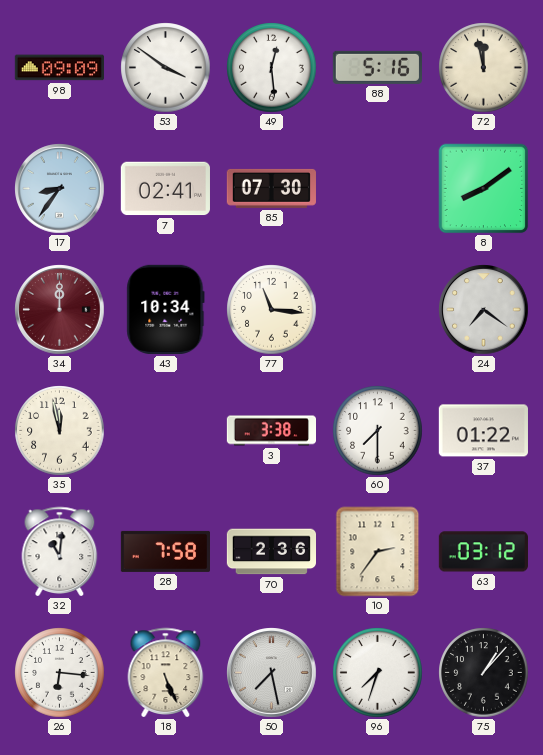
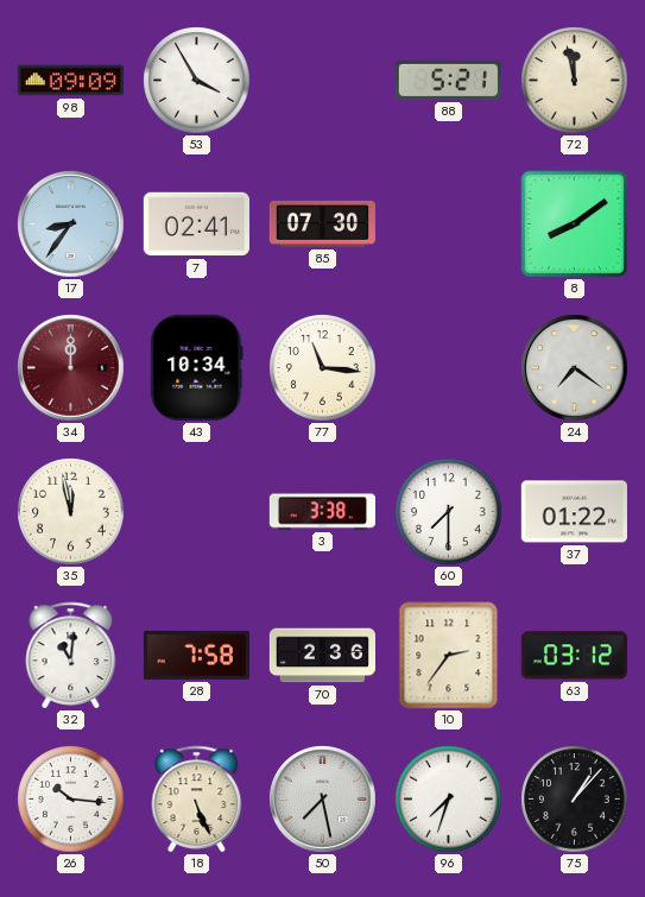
53: 3:51 -> 3:55
49: 12:29 -> none
88: 5:16 -> 5:21
26: 6:16 -> 10:16
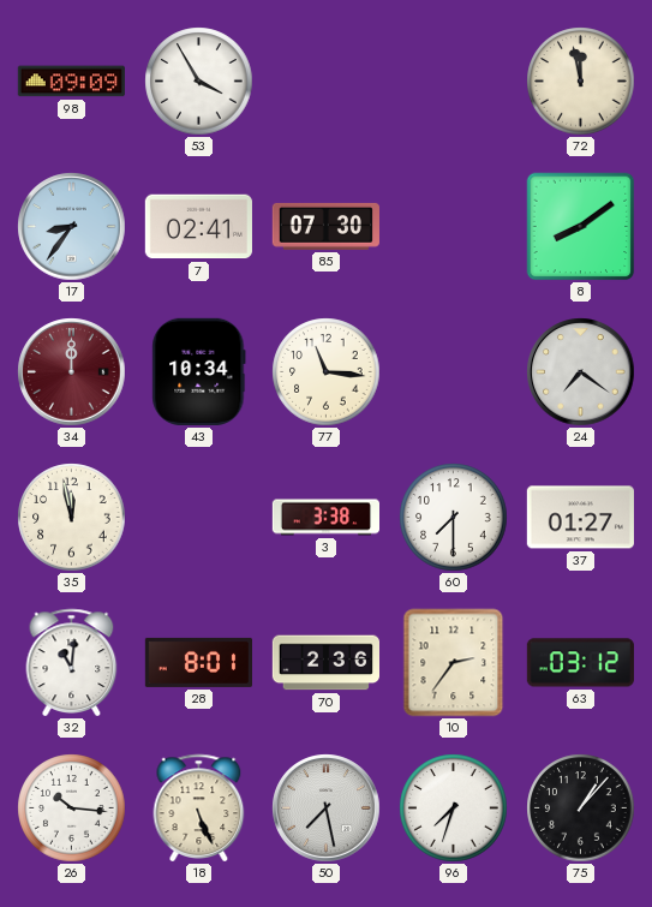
88: 5:21 -> none
37: 01:22 -> 01:27
28: 7:58 -> 8:01
